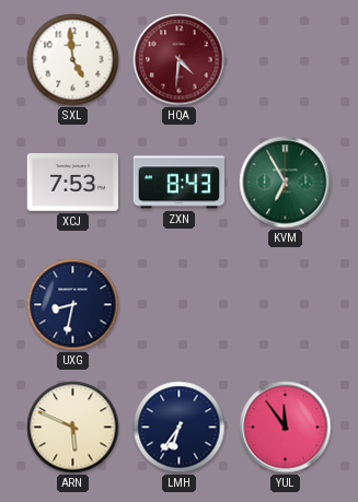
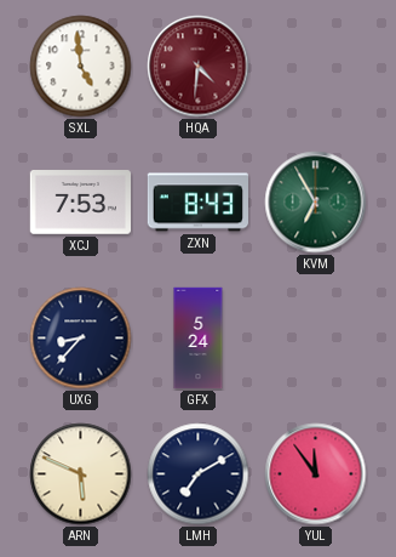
UXG: 8:32 -> 8:37
GFX: none -> 5:24
LMH: 6:36 -> 7:10
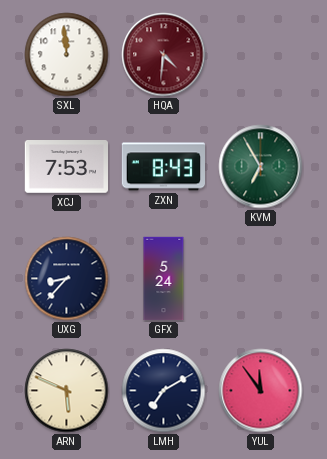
SXL: 4:59 -> 11:59
